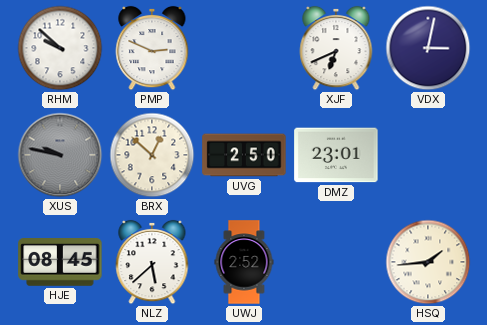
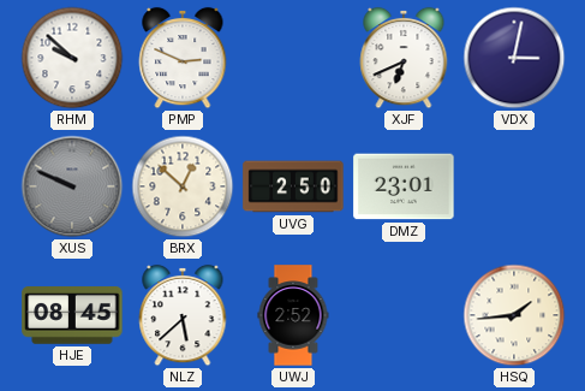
XUS: 9:47 -> 9:49
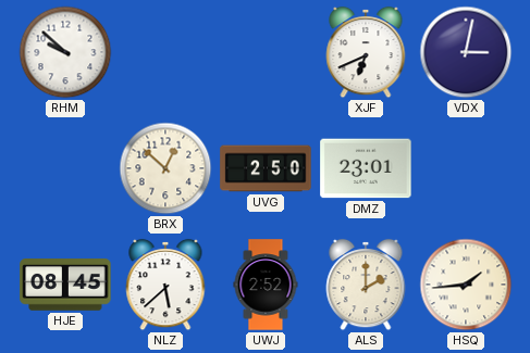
PMP: 2:49 -> none
XUS: 9:49 -> none
ALS: none -> 2:00
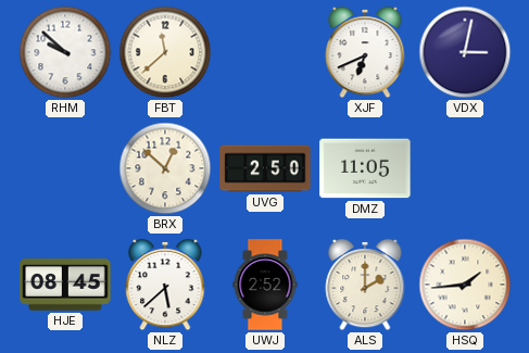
FBT: none -> 11:38
DMZ: 23:01 -> 11:05
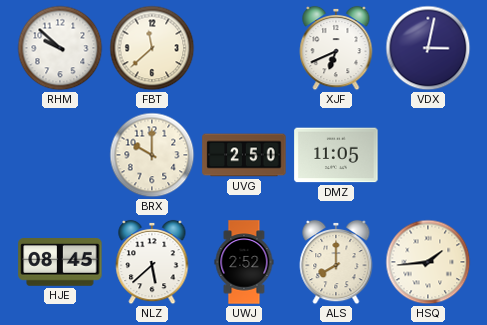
BRX: 12:52 -> 10:00
ALS: 2:00 -> 8:00
